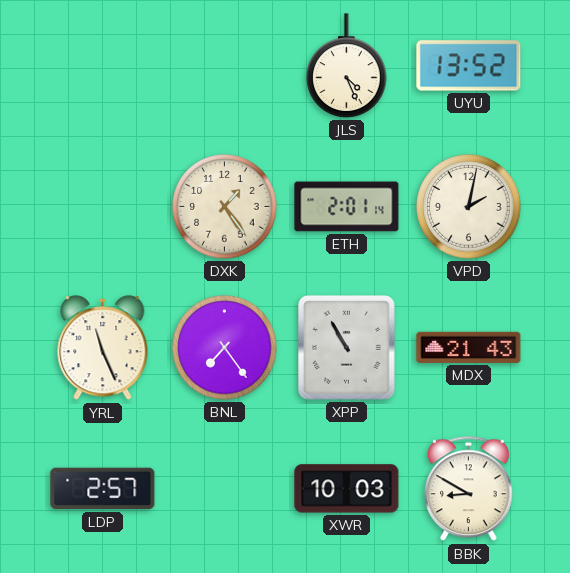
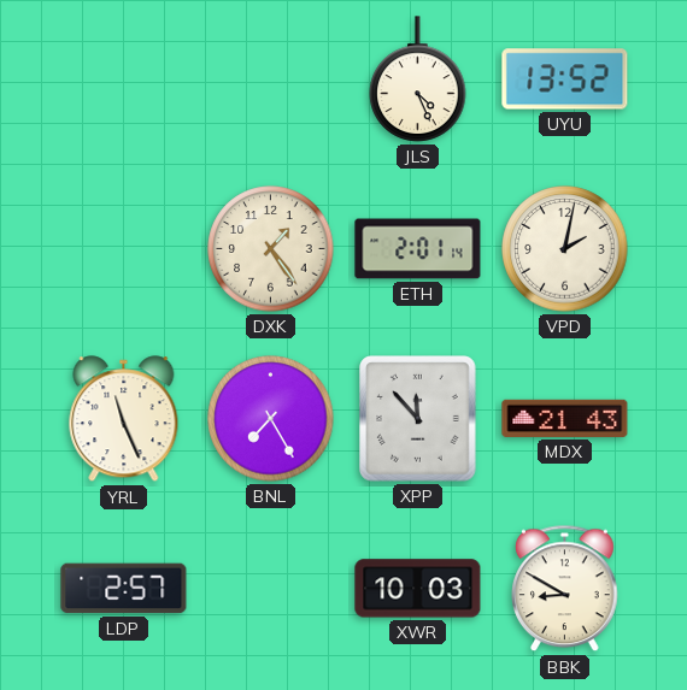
BNL: 7:24 -> 7:25
XPP: 10:55 -> 11:53
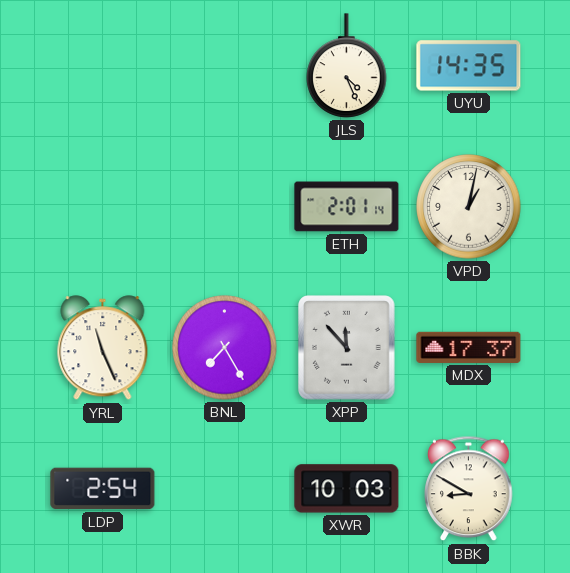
UYU: 13:52 -> 14:35
DXK: 1:24 -> none
VPD: 2:02 -> 1:02
MDX: 21:43 -> 17:37
LDP: 2:57 -> 2:54
